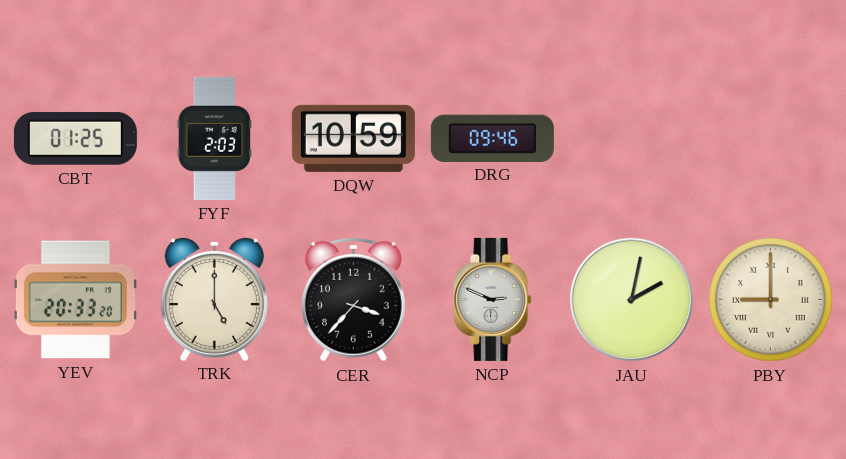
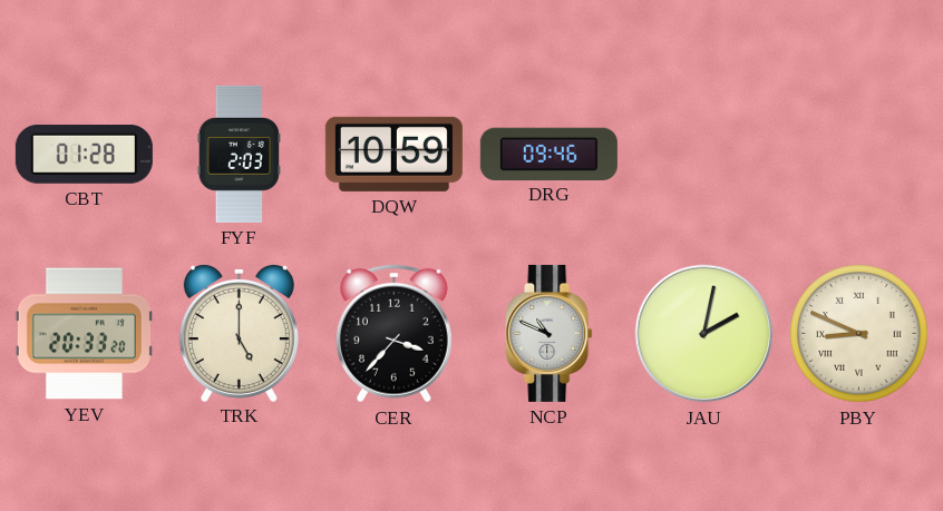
CBT: 01:25 -> 01:28
NCP: 2:49 -> 10:49
PBY: 9:00 -> 8:49
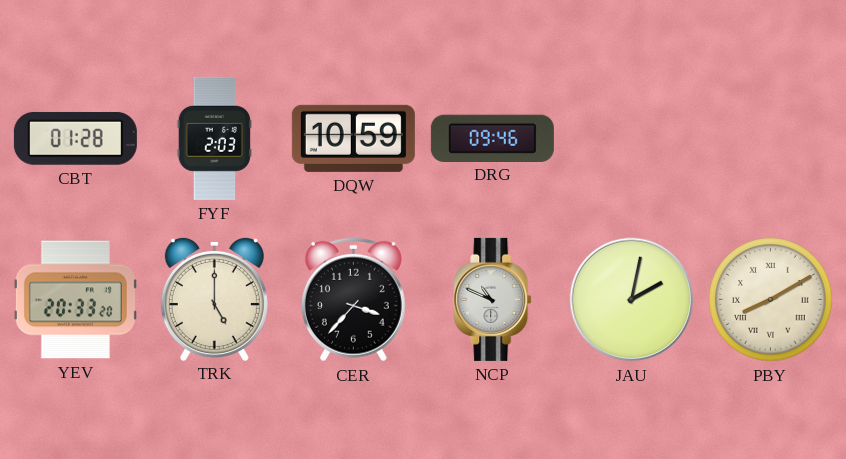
PBY: 8:49 -> 8:10
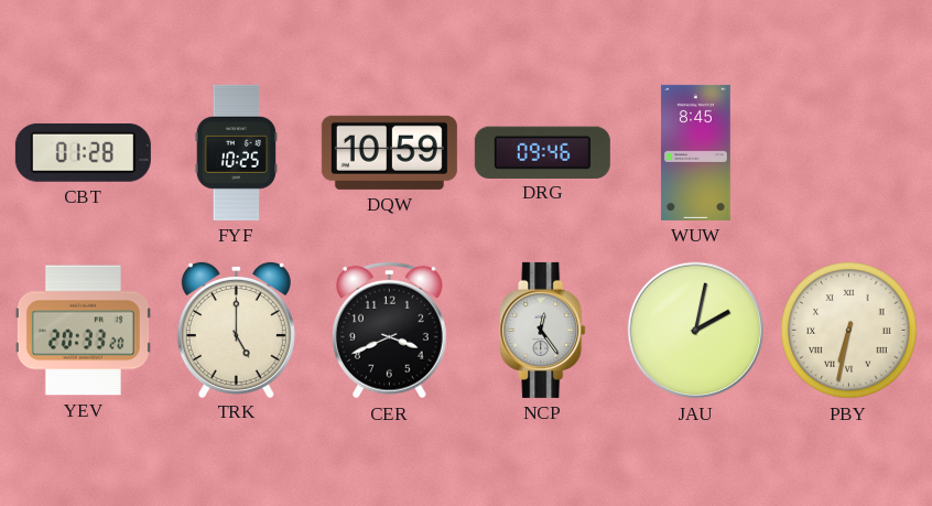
FYF: 2:03 -> 10:25
WUW: none -> 8:45
CER: 3:37 -> 3:41
NCP: 10:49 -> 12:24
PBY: 8:10 -> 6:32
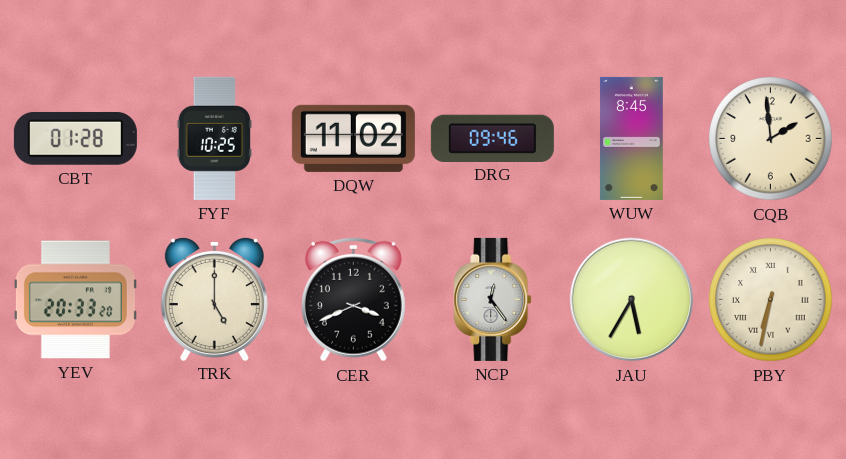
DQW: 10:59 -> 11:02
CQB: none -> 1:59
JAU: 2:02 -> 5:35
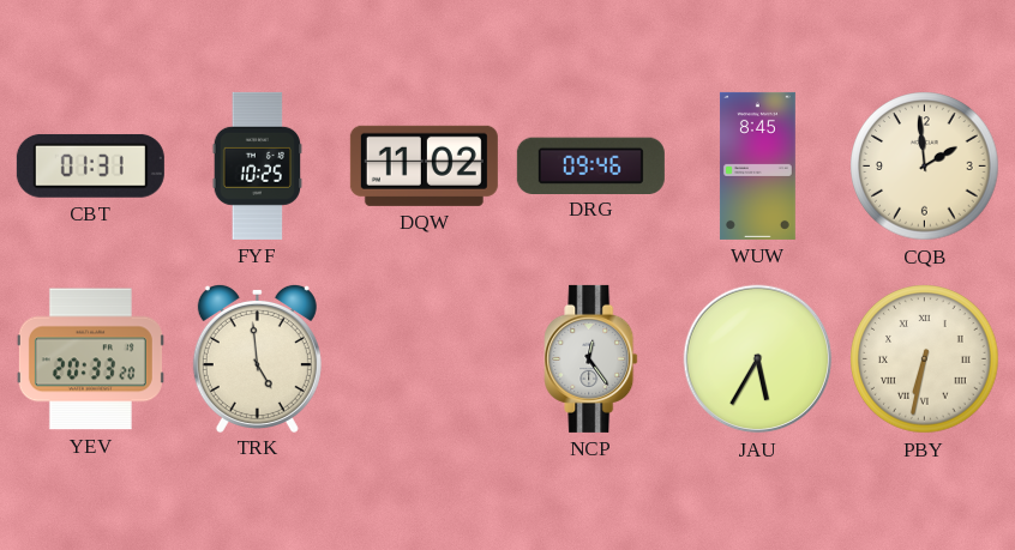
CBT: 01:28 -> 01:31
TRK: 5:00 -> 4:59
CER: 3:41 -> none
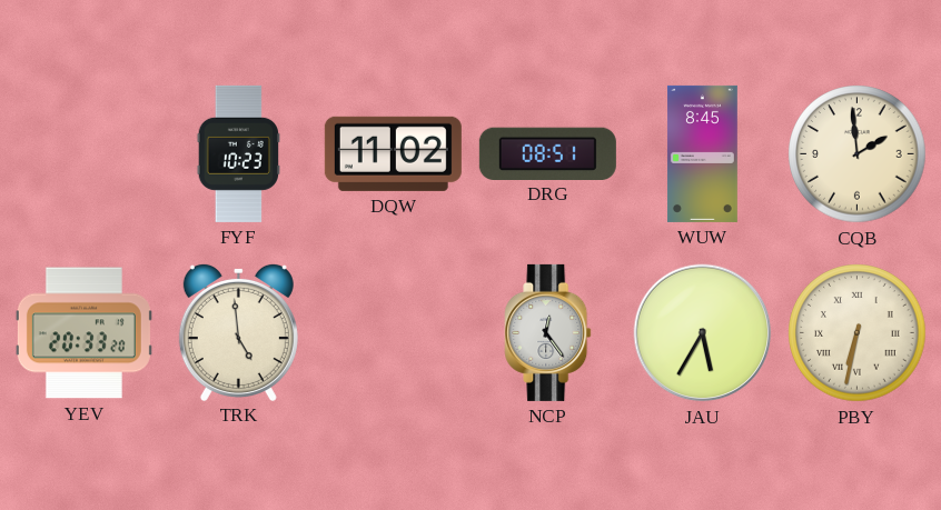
CBT: 01:31 -> none
FYF: 10:25 -> 10:23
DRG: 09:46 -> 08:51
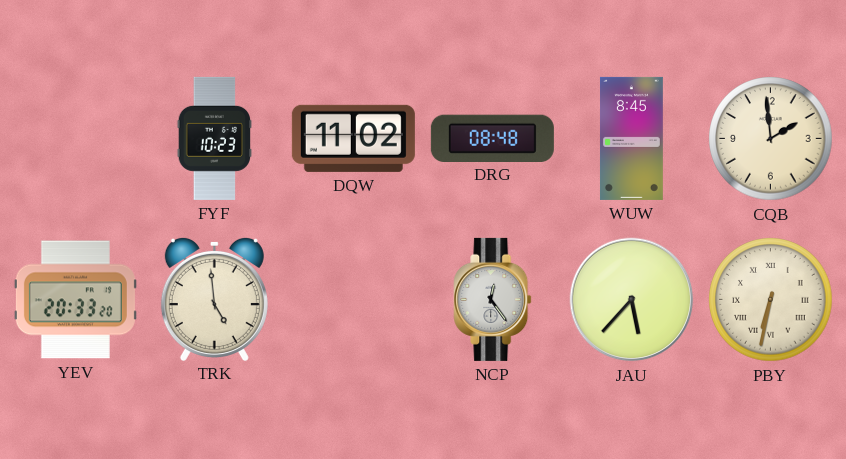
DRG: 08:51 -> 08:48
JAU: 5:35 -> 5:37
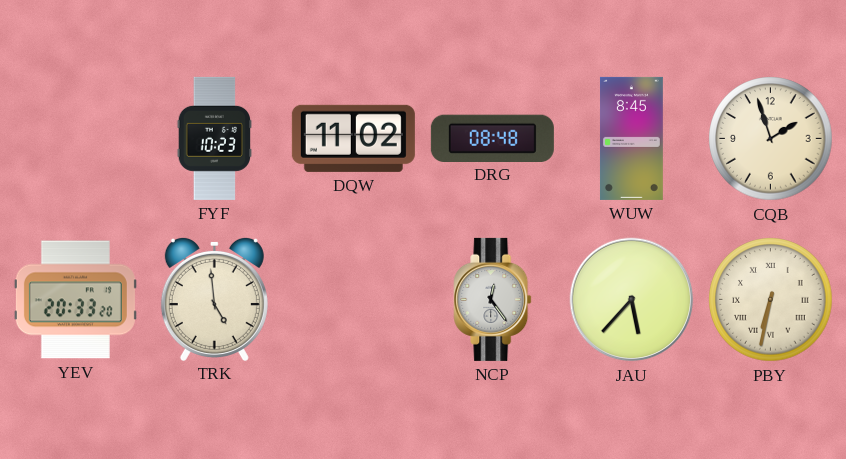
CQB: 1:59 -> 1:57
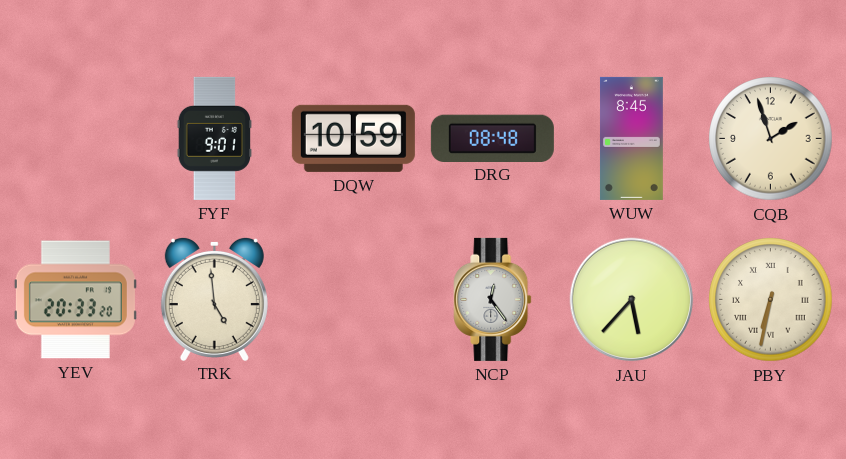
FYF: 10:23 -> 9:01
DQW: 11:02 -> 10:59
